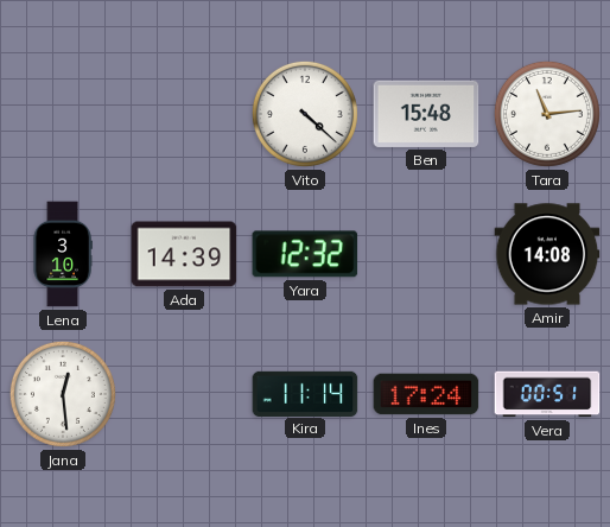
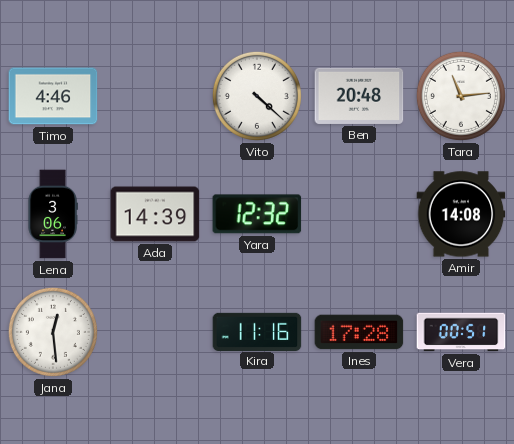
Timo: none -> 4:46
Ben: 15:48 -> 20:48
Lena: 3:10 -> 3:06
Kira: 11:14 -> 11:16
Ines: 17:24 -> 17:28
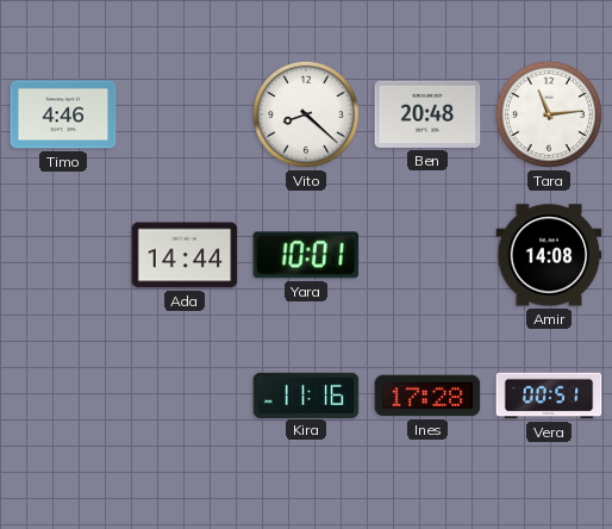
Vito: 4:22 -> 8:22
Lena: 3:06 -> none
Ada: 14:39 -> 14:44
Yara: 12:32 -> 10:01
Jana: 12:29 -> none
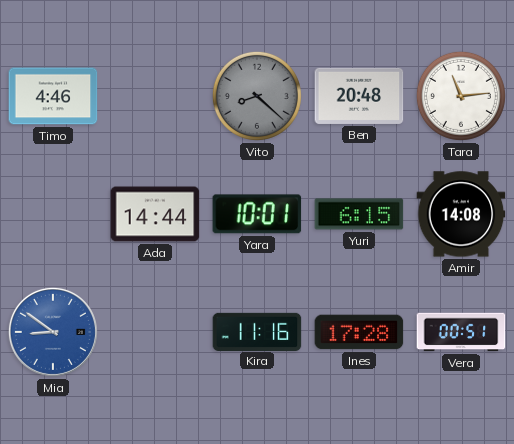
Vito dial: white -> grey
Yuri: none -> 6:15
Mia: none -> 8:51
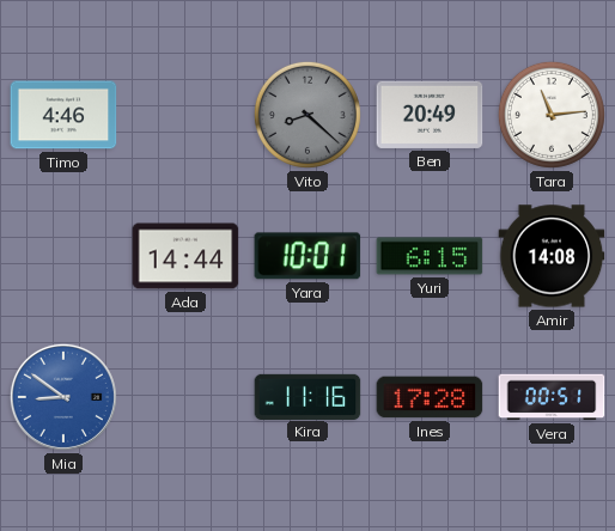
Ben: 20:48 -> 20:49
